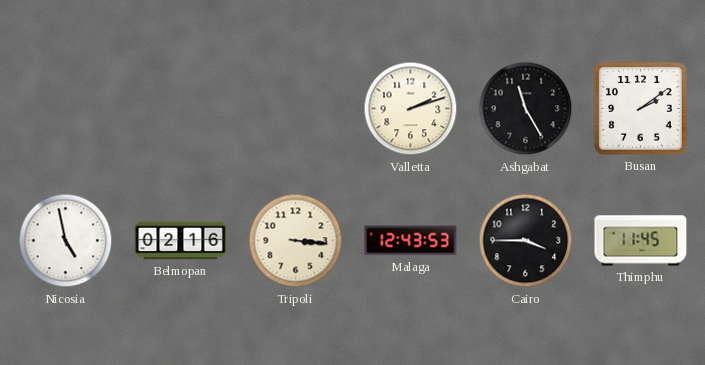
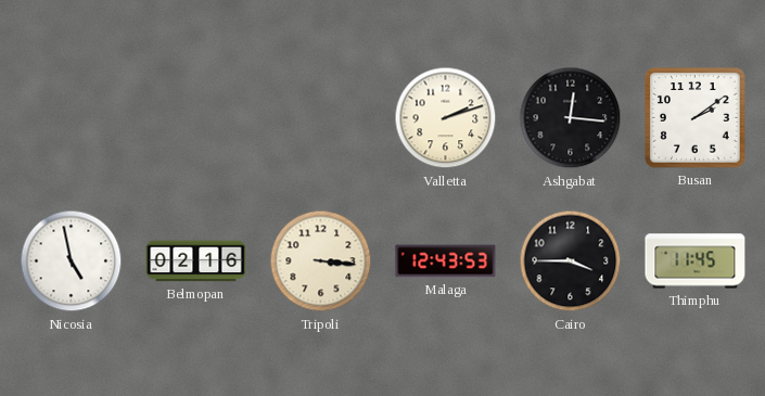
Ashgabat: 11:25 -> 12:16
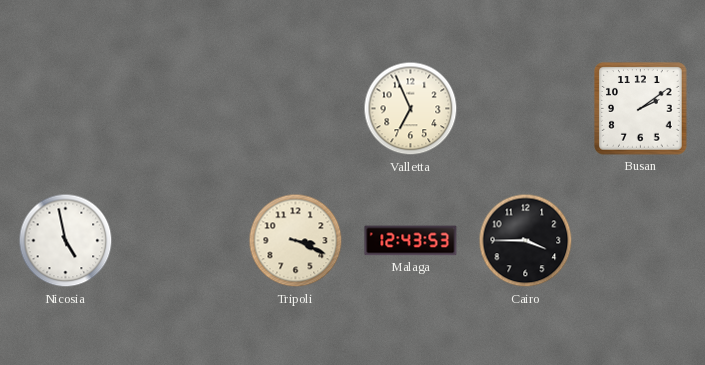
Valletta: 2:12 -> 6:56
Ashgabat: 12:16 -> none
Belmopan: 02:16 -> none
Tripoli: 3:16 -> 3:19
Thimphu: 11:45 -> none
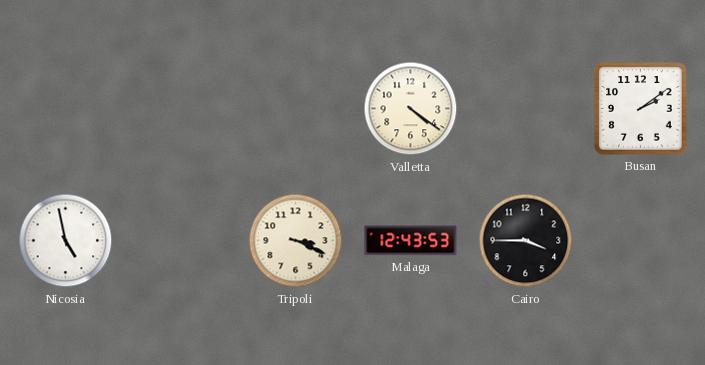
Valletta: 6:56 -> 4:21
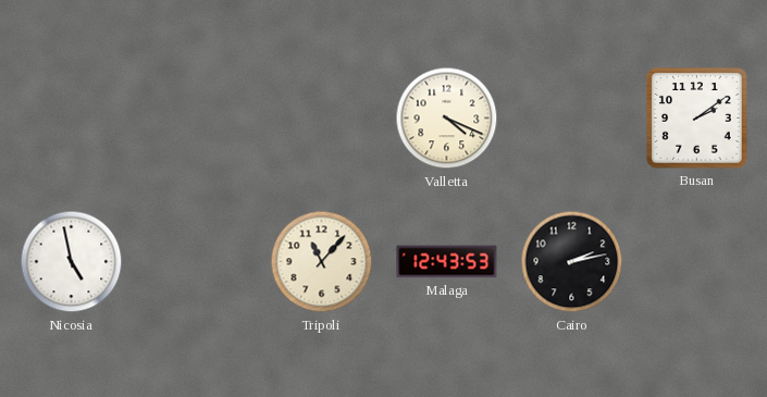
Valletta: 4:21 -> 4:19
Tripoli: 3:19 -> 11:07
Cairo: 3:45 -> 2:13
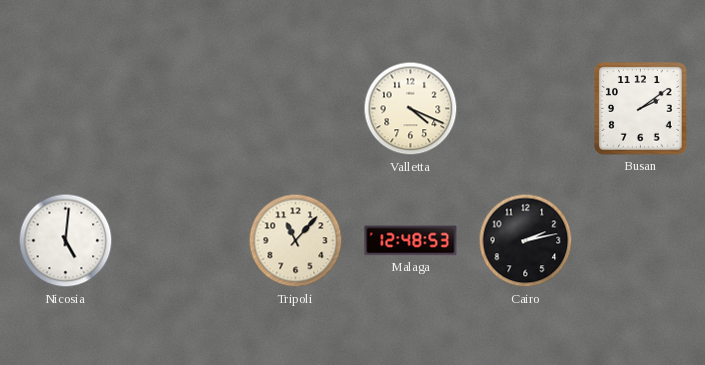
Nicosia: 4:58 -> 5:01
Malaga: 12:43 -> 12:48
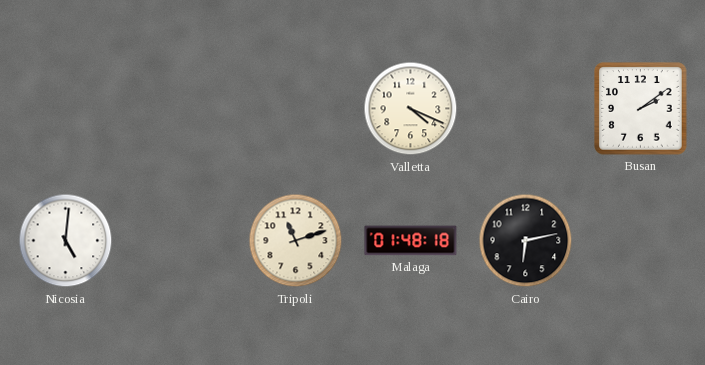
Tripoli: 11:07 -> 11:12
Malaga: 12:48 -> 01:48
Cairo: 2:13 -> 6:13
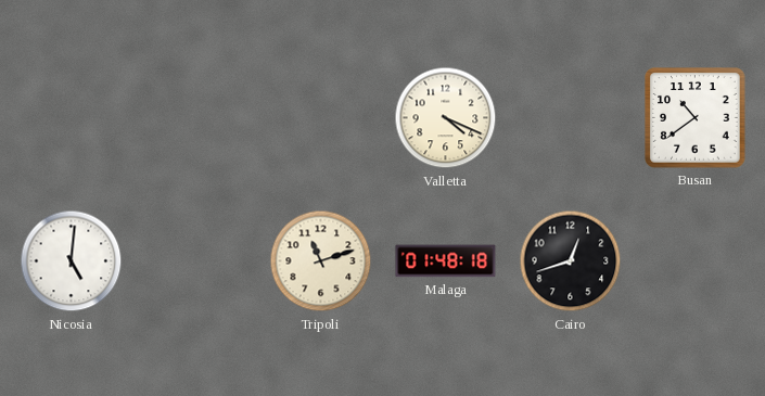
Busan: 2:09 -> 10:39
Cairo: 6:13 -> 12:42
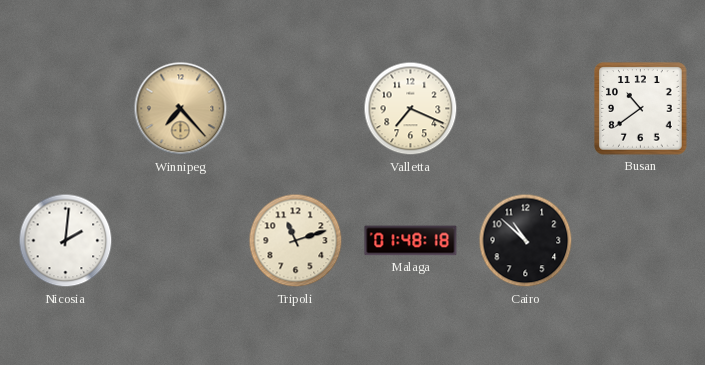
Winnipeg: none -> 7:23
Valletta: 4:19 -> 7:19
Nicosia: 5:01 -> 2:01
Cairo: 12:42 -> 10:52
